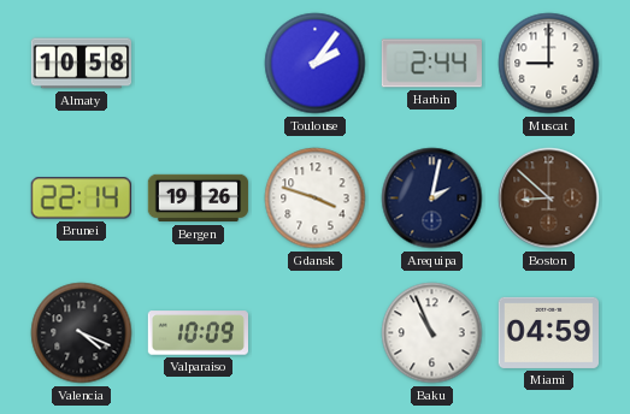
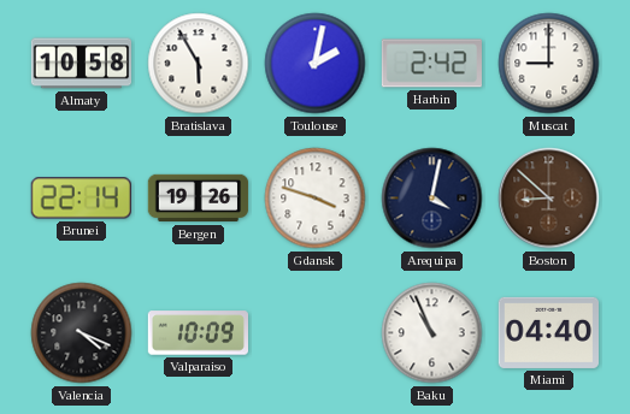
Bratislava: none -> 5:55
Toulouse: 2:06 -> 2:02
Harbin: 2:44 -> 2:42
Arequipa: 2:02 -> 4:02
Miami: 04:59 -> 04:40
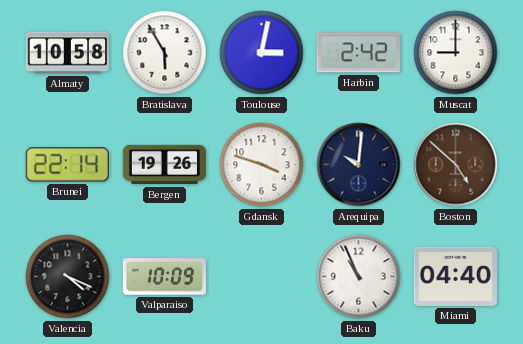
Toulouse: 2:02 -> 3:02
Arequipa: 4:02 -> 10:01
Boston: 8:52 -> 4:52
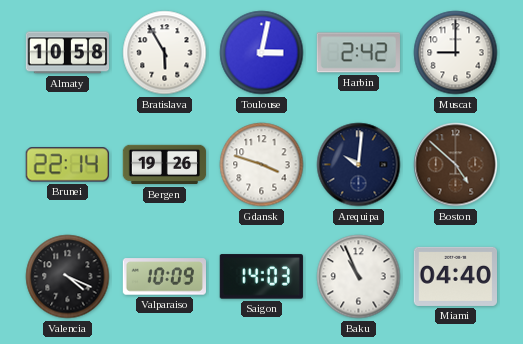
Saigon: none -> 14:03
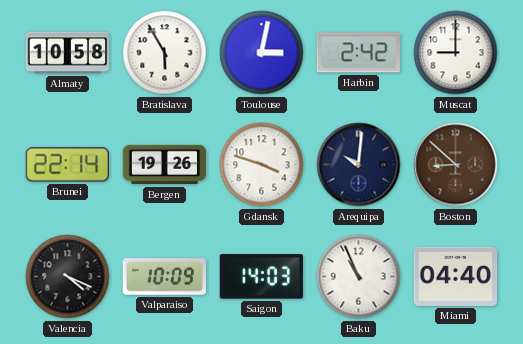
Boston: 4:52 -> 8:52
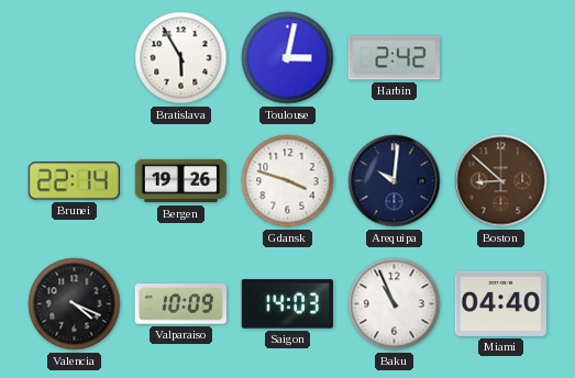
Almaty: 10:58 -> none
Muscat: 9:00 -> none
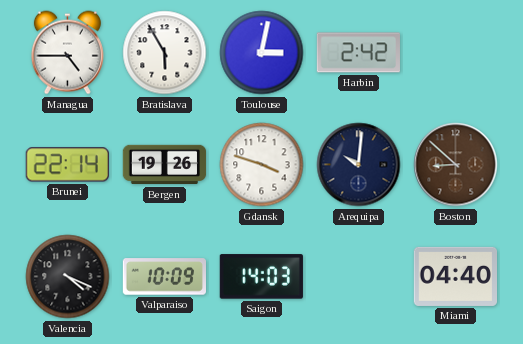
Managua: none -> 4:45
Baku: 10:56 -> none
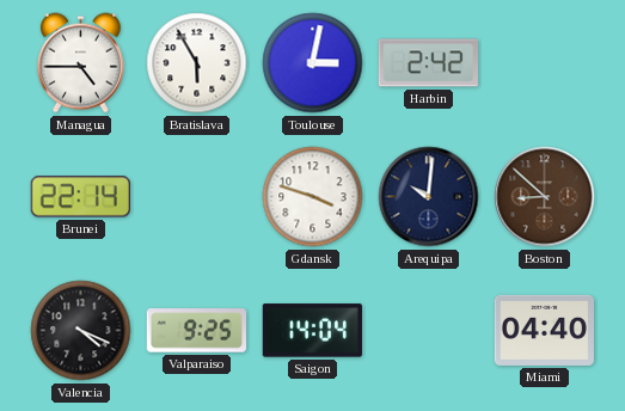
Bergen: 19:26 -> none
Valparaiso: 10:09 -> 9:25
Saigon: 14:03 -> 14:04
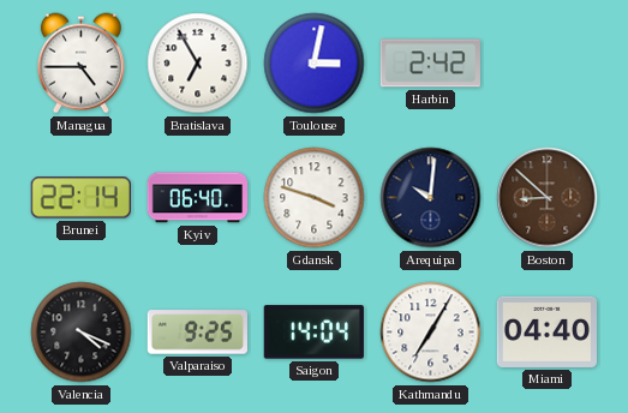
Bratislava: 5:55 -> 6:55
Kyiv: none -> 06:40
Kathmandu: none -> 7:05
